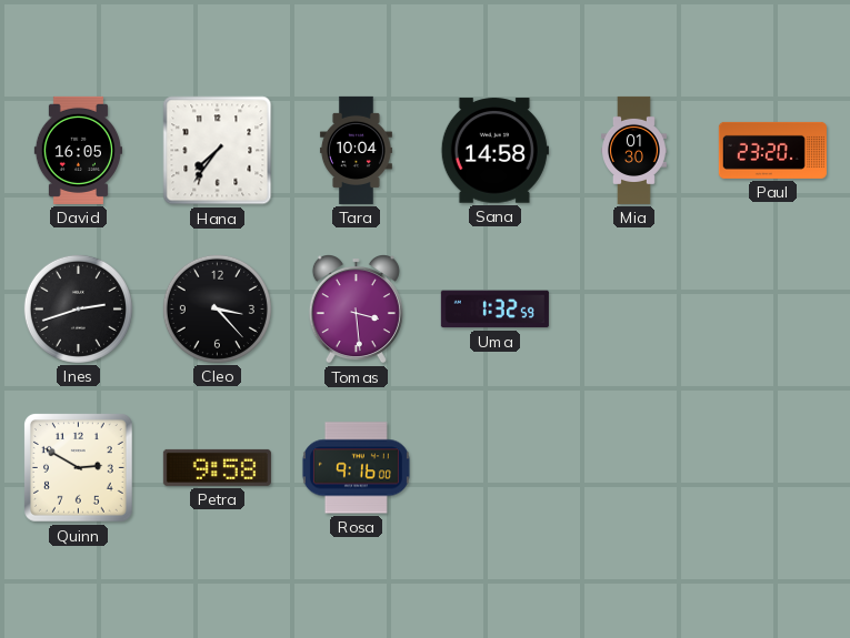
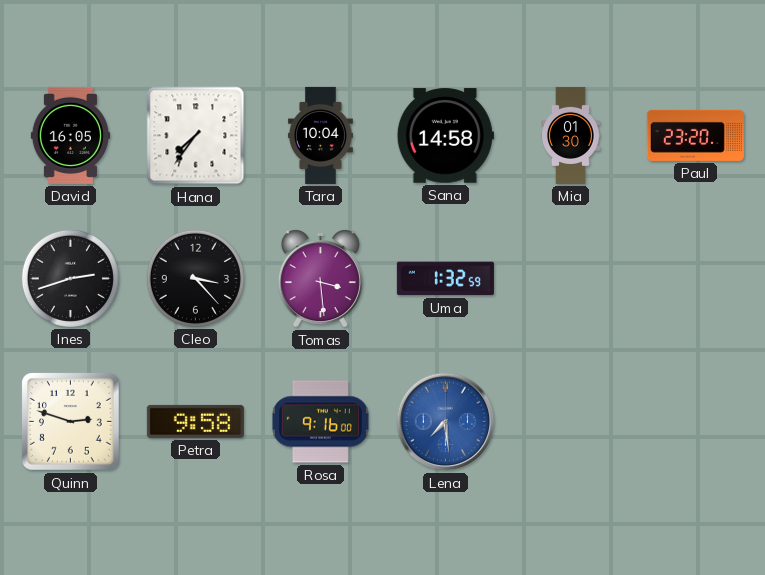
Quinn: 2:50 -> 2:48
Lena: none -> 7:29
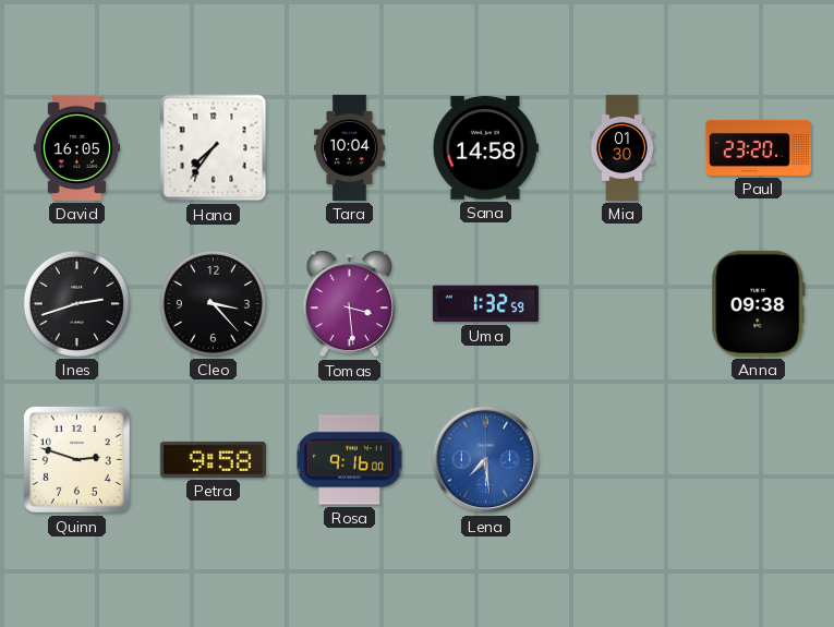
Anna: none -> 09:38
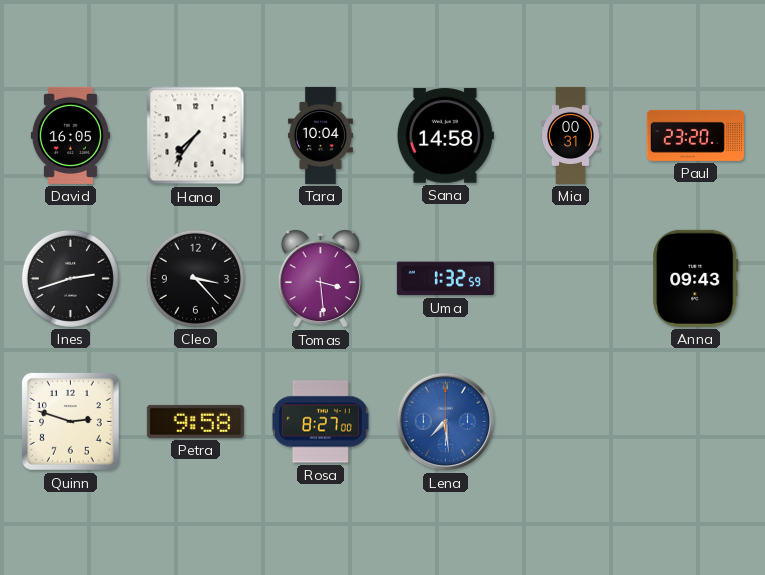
Mia: 01:30 -> 00:31
Anna: 09:38 -> 09:43
Rosa: 9:16 -> 8:27
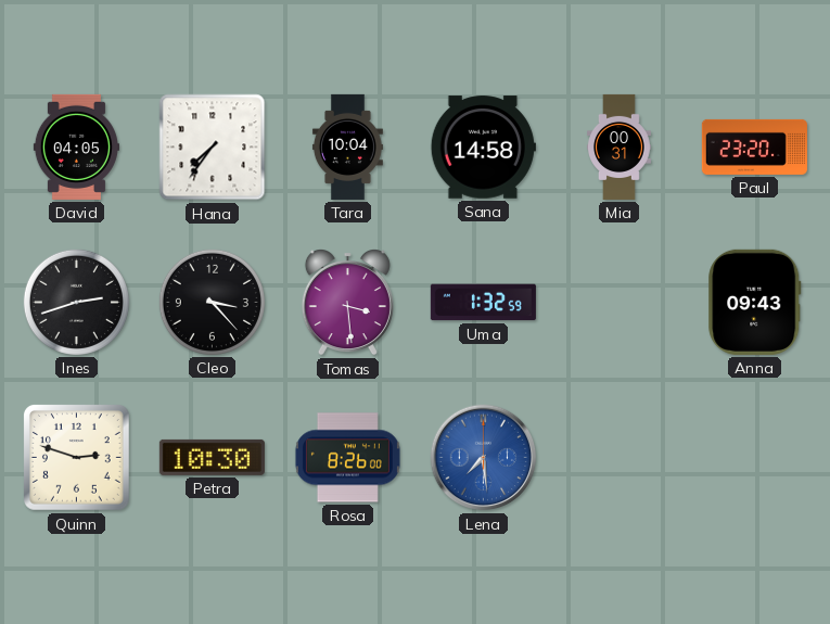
David: 16:05 -> 04:05
Petra: 9:58 -> 10:30
Rosa: 8:27 -> 8:26
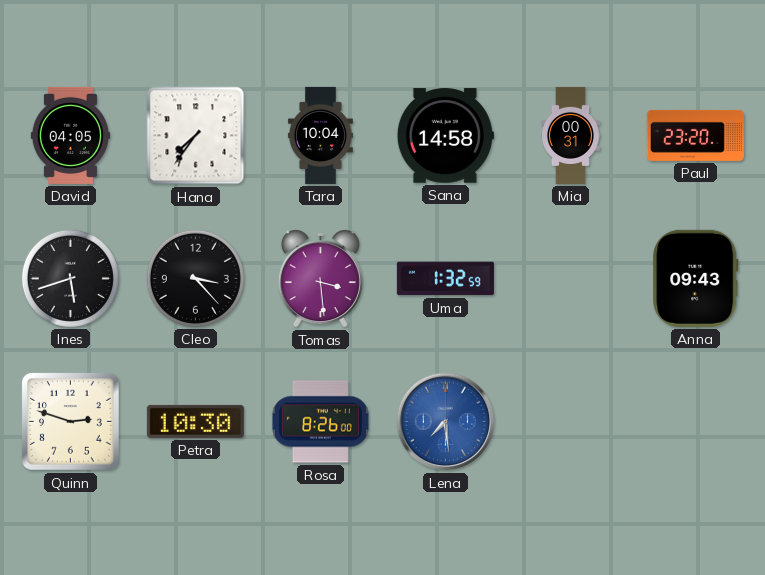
Ines: 2:42 -> 5:42
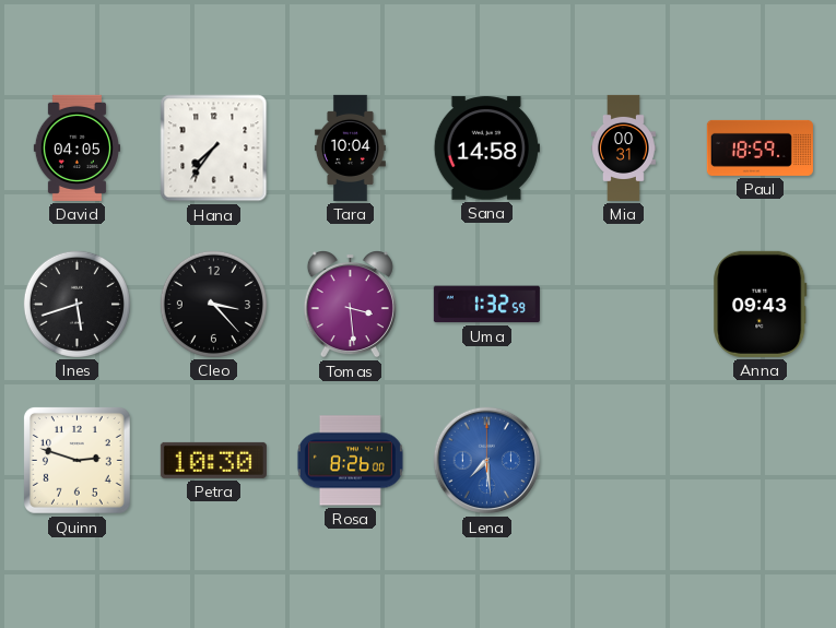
Paul: 23:20 -> 18:59
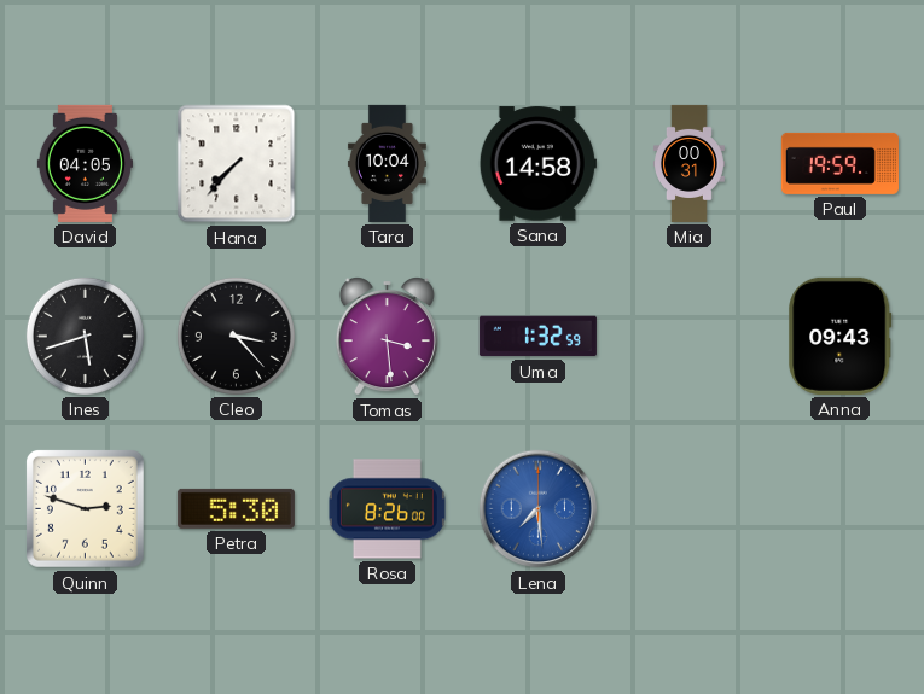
Hana: 7:36 -> 7:37
Paul: 18:59 -> 19:59
Petra: 10:30 -> 5:30
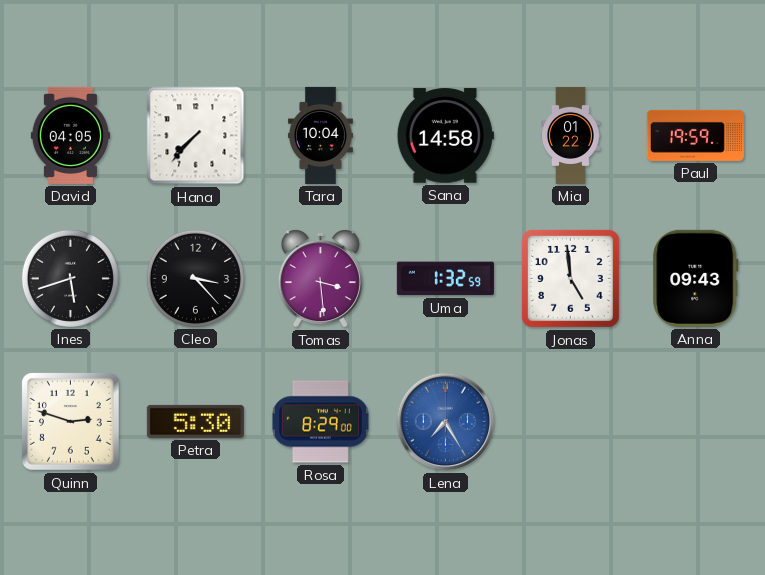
Mia: 00:31 -> 01:22
Jonas: none -> 4:59
Rosa: 8:26 -> 8:29
Lena: 7:29 -> 7:25
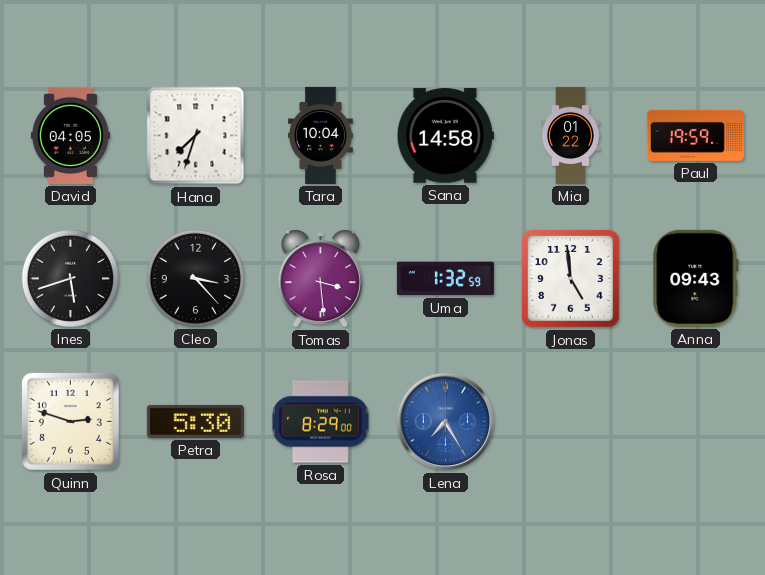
Hana: 7:37 -> 7:33
